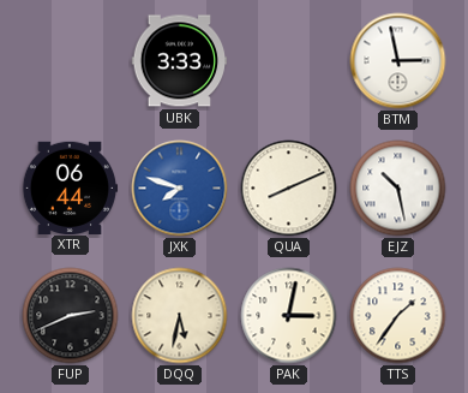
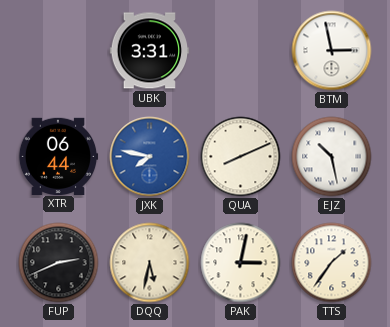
UBK: 3:33 -> 3:31
JXK: 7:48 -> 7:47
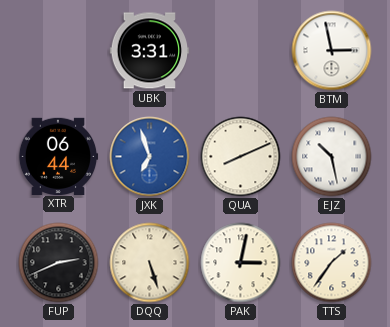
JXK: 7:47 -> 6:57
DQQ: 5:32 -> 5:27
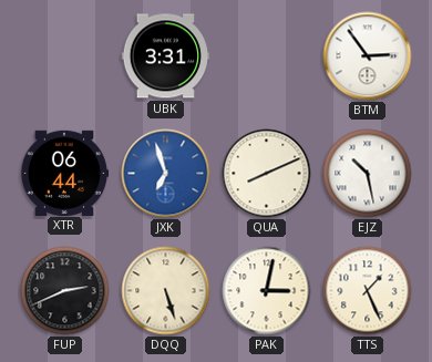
BTM: 2:58 -> 2:54
TTS: 1:36 -> 1:26
